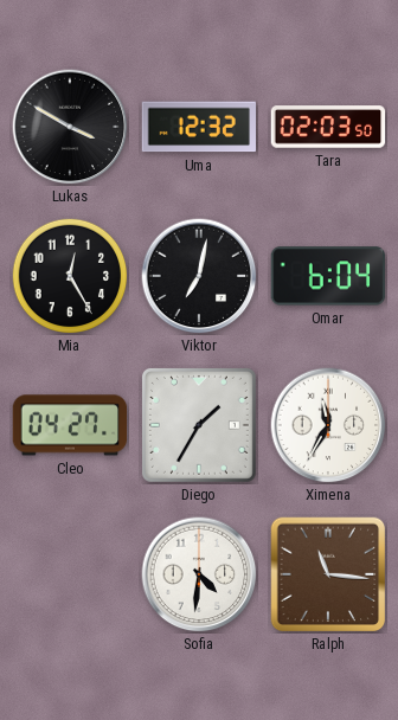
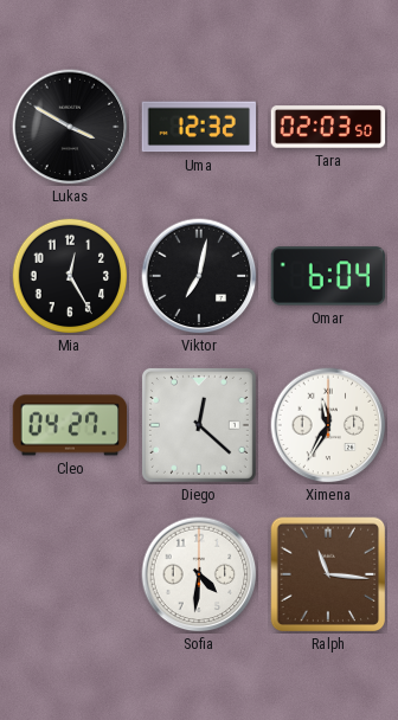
Diego: 1:35 -> 12:22
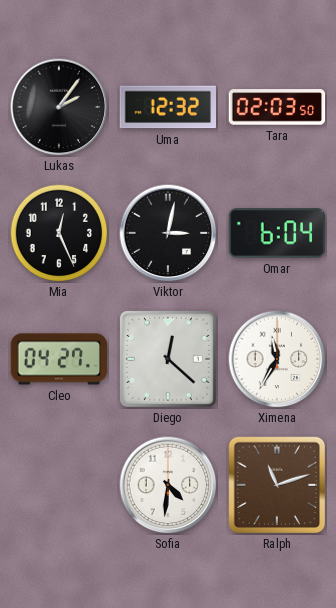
Lukas: 3:50 -> 2:06
Mia: 12:25 -> 12:26
Viktor: 7:02 -> 3:02
Ralph: 11:16 -> 11:12
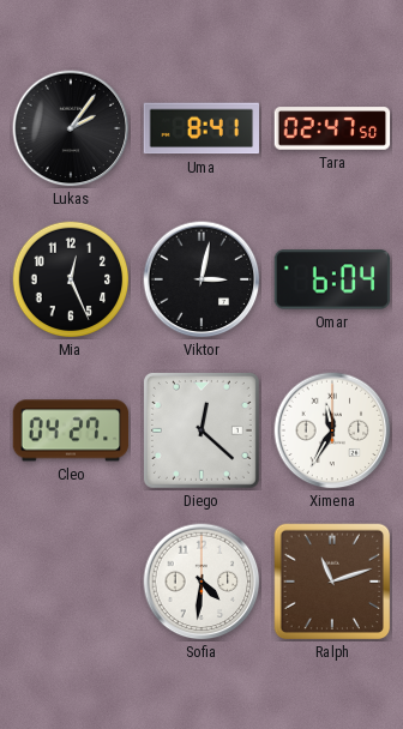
Uma: 12:32 -> 8:41
Tara: 02:03 -> 02:47
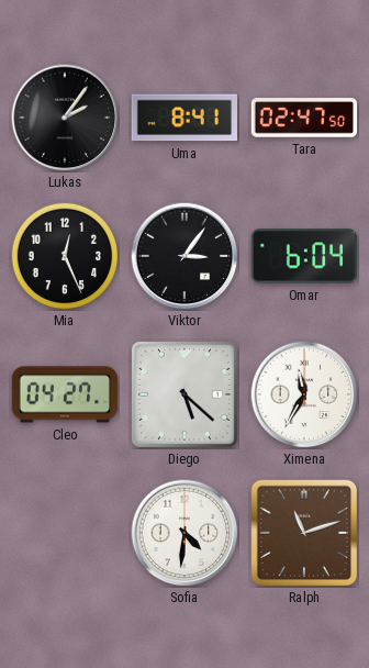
Viktor: 3:02 -> 3:06
Diego: 12:22 -> 5:22
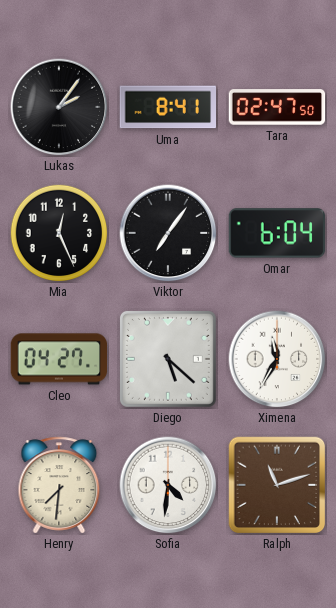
Viktor: 3:06 -> 7:06
Henry: none -> 7:31
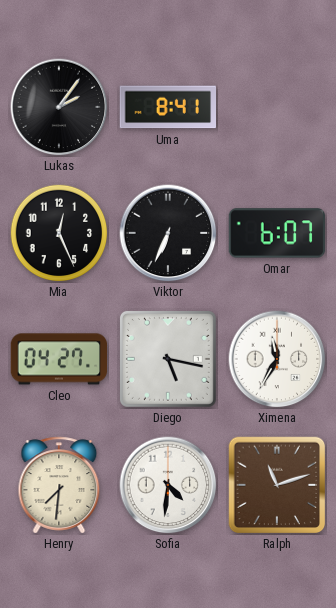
Tara: 02:47 -> none
Viktor: 7:06 -> 6:34
Omar: 6:04 -> 6:07
Diego: 5:22 -> 5:17
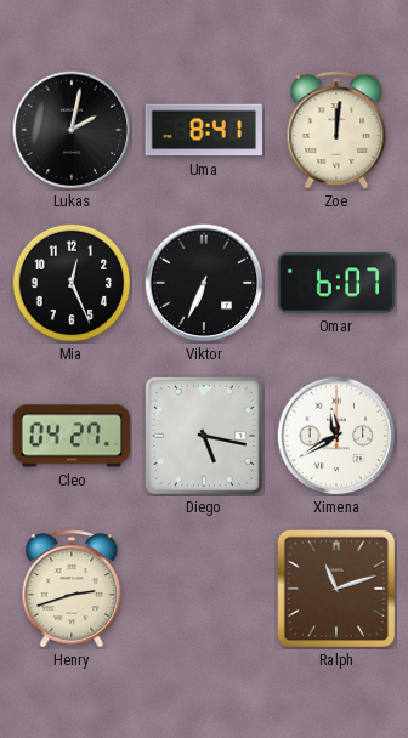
Lukas: 2:06 -> 2:02
Zoe: none -> 12:01
Ximena: 11:35 -> 11:40
Henry: 7:31 -> 2:42
Sofia: 4:31 -> none
